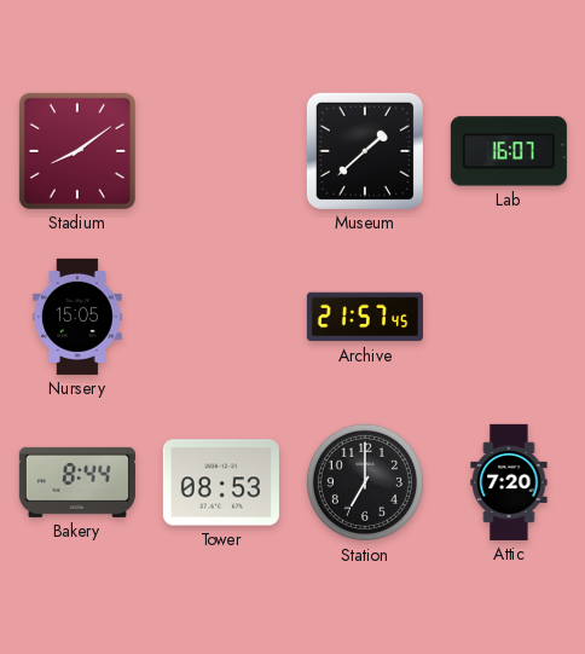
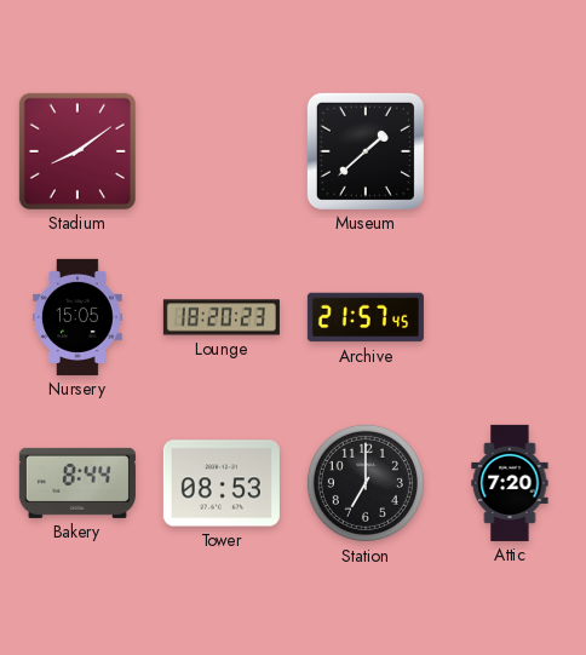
Lab: 16:07 -> none
Lounge: none -> 18:20
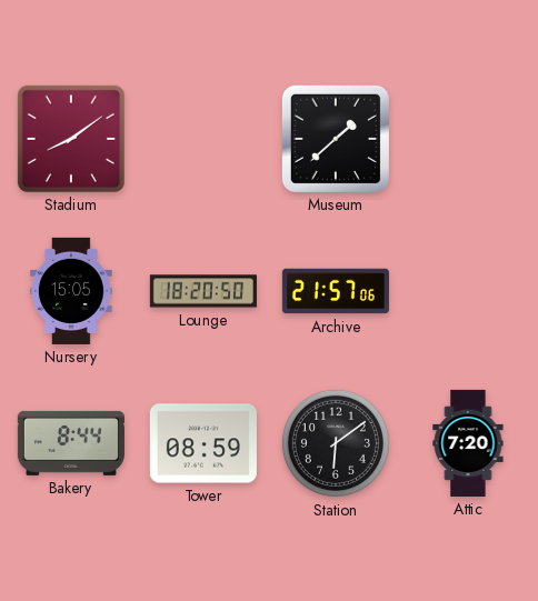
Lounge: 18:20:23 -> 18:20:50
Archive: 21:57:45 -> 21:57:06
Tower: 08:53 -> 08:59
Station: 7:00 -> 6:09
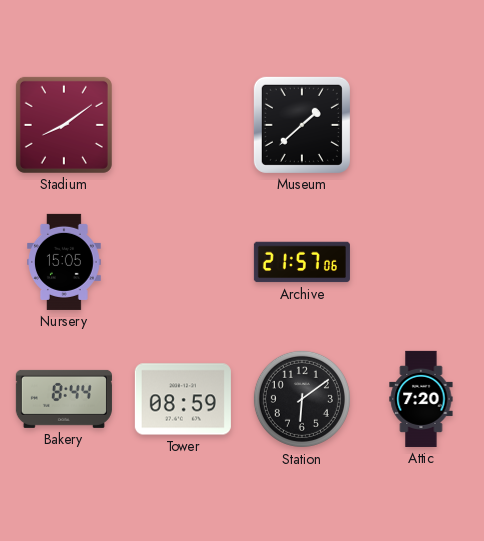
Lounge: 18:20 -> none
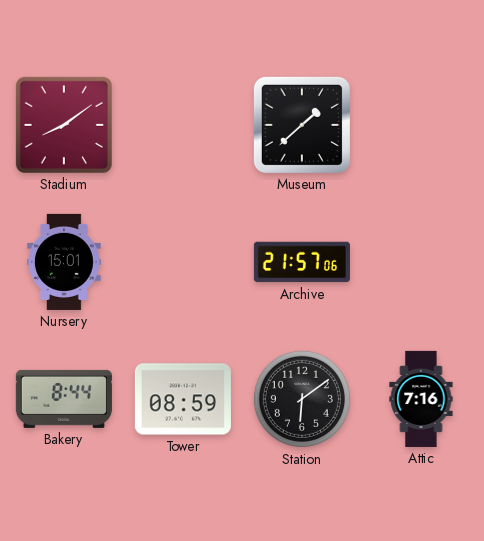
Nursery: 15:05 -> 15:01
Attic: 7:20 -> 7:16
